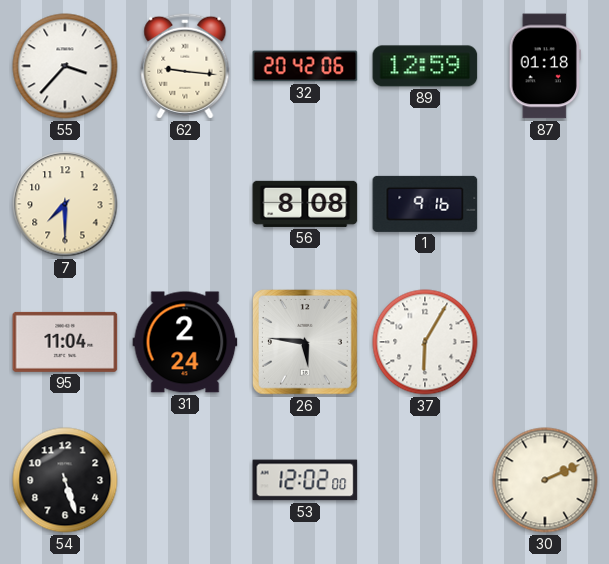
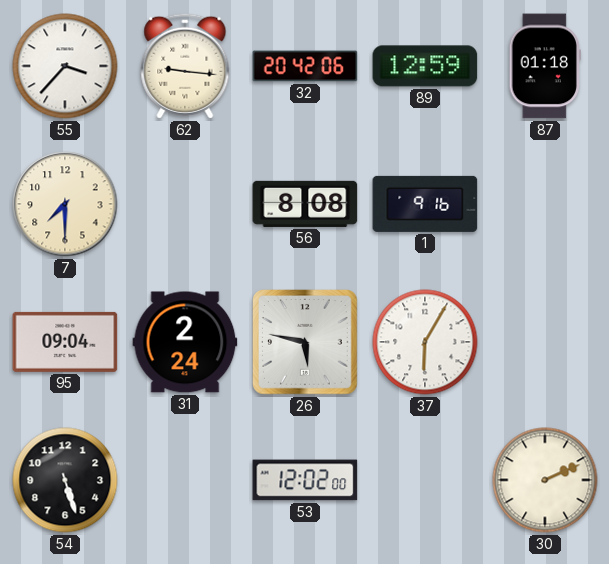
95: 11:04 -> 09:04
26: 5:46 -> 5:47
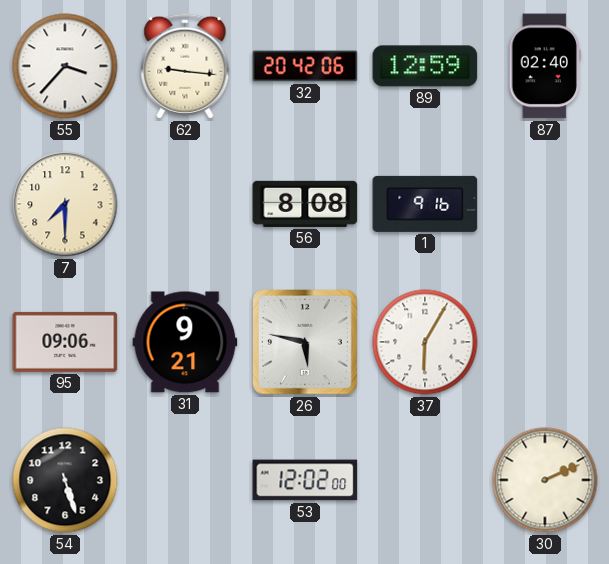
87: 01:18 -> 02:40
95: 09:04 -> 09:06
31: 2:24 -> 9:21
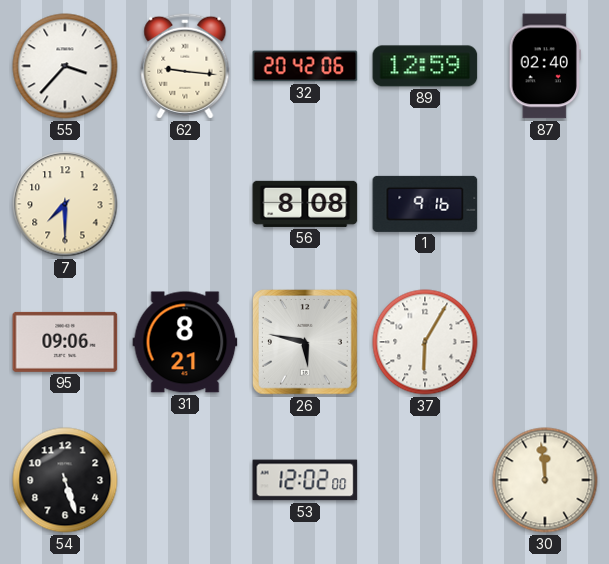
31: 9:21 -> 8:21
30: 2:11 -> 11:59
